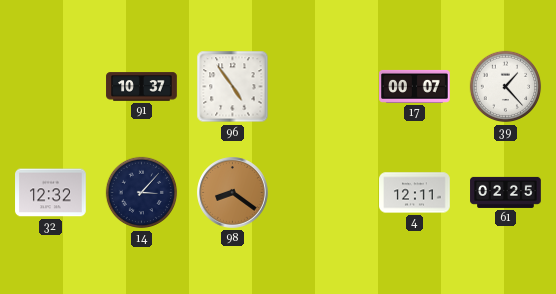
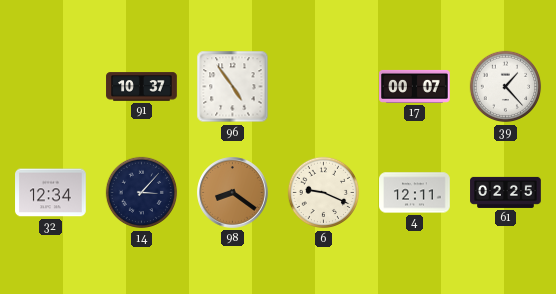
32: 12:32 -> 12:34
6: none -> 9:19
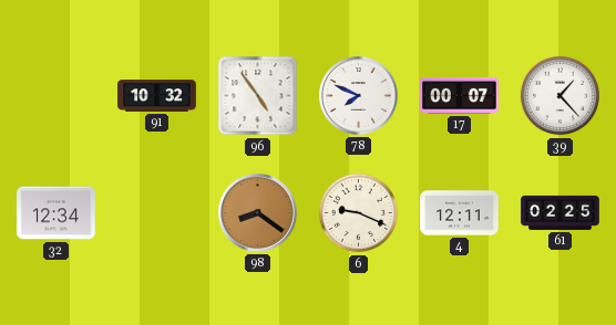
91: 10:37 -> 10:32
78: none -> 7:49
14: 3:07 -> none
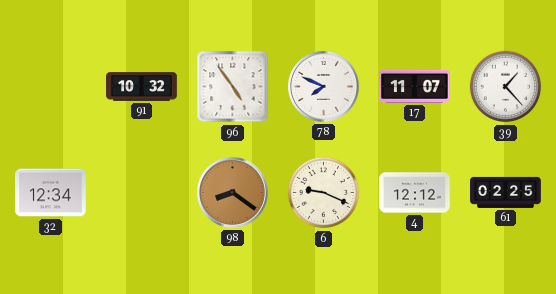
17: 00:07 -> 11:07
4: 12:11 -> 12:12
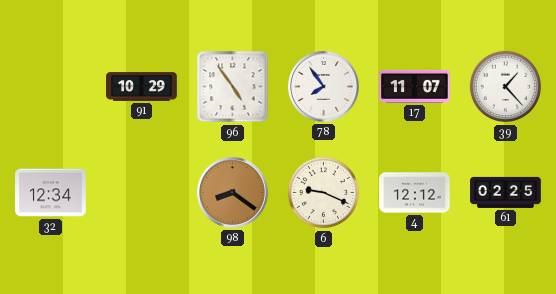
91: 10:32 -> 10:29
78: 7:49 -> 7:54
